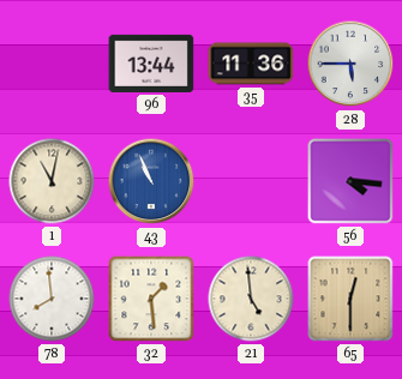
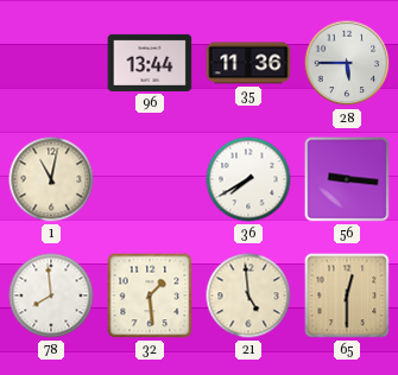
43: 10:56 -> none
36: none -> 7:40
56: 4:16 -> 9:16
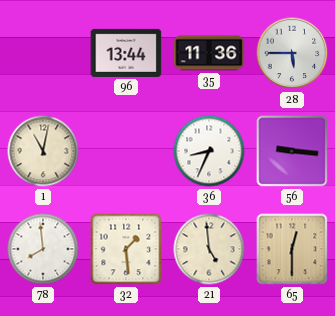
36: 7:40 -> 8:34
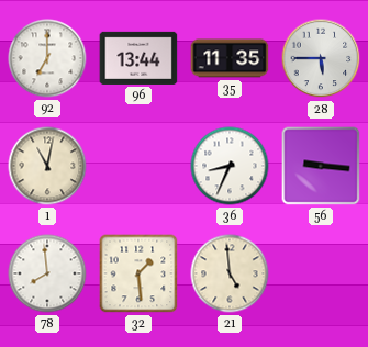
92: none -> 7:00
35: 11:36 -> 11:35
65: 12:30 -> none
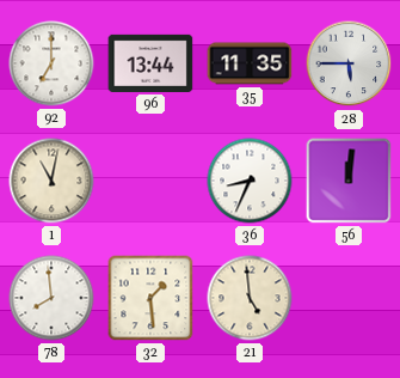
56: 9:16 -> 12:01
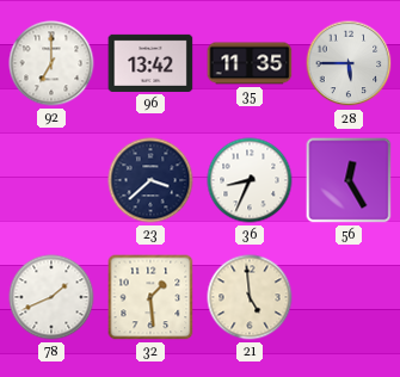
96: 13:44 -> 13:42
1: 11:02 -> none
23: none -> 3:38
56: 12:01 -> 12:25
78: 7:59 -> 1:41
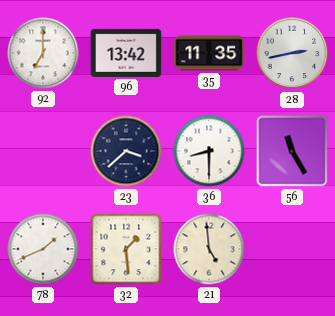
28: 5:45 -> 2:43
36: 8:34 -> 8:30
56: 12:25 -> 11:25
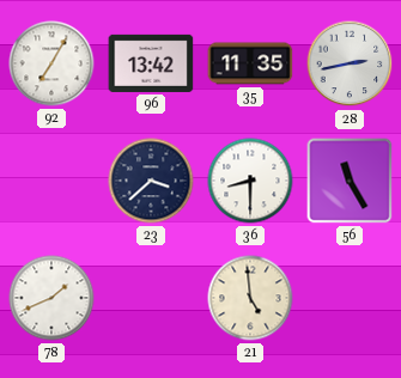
92: 7:00 -> 7:05
32: 1:29 -> none
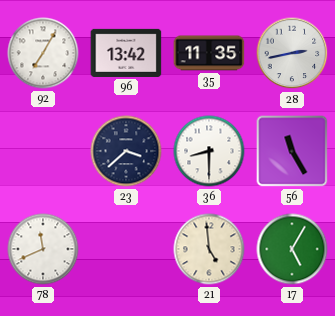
78: 1:41 -> 11:41
17: none -> 5:05
